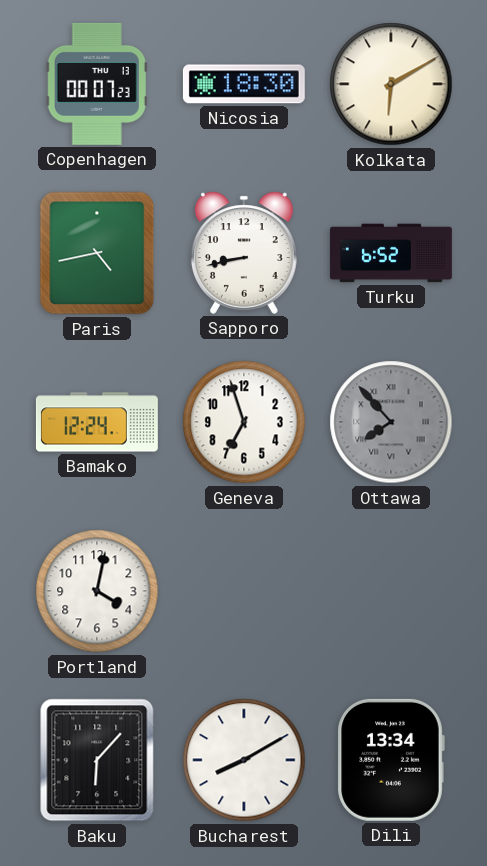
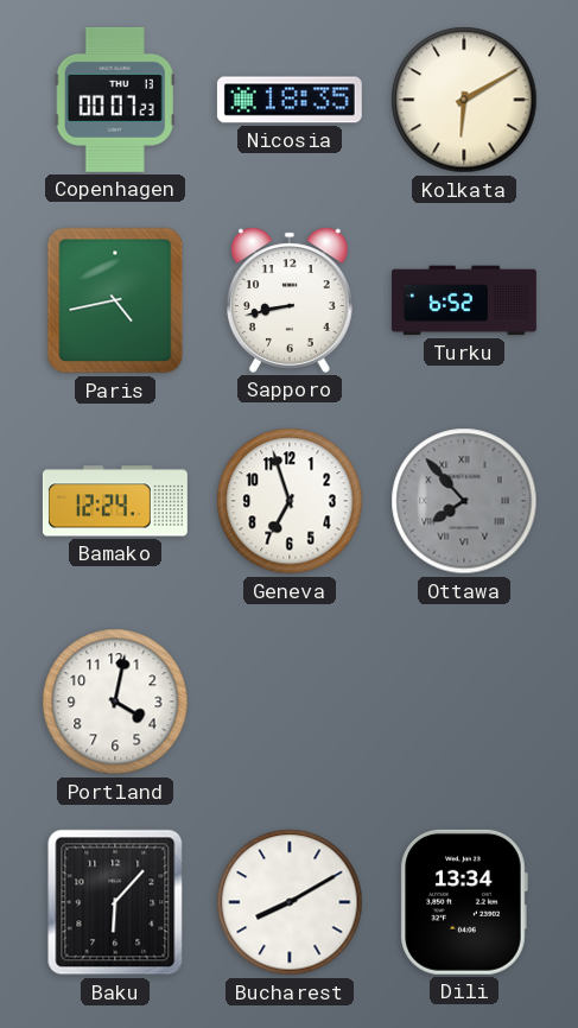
Nicosia: 18:30 -> 18:35
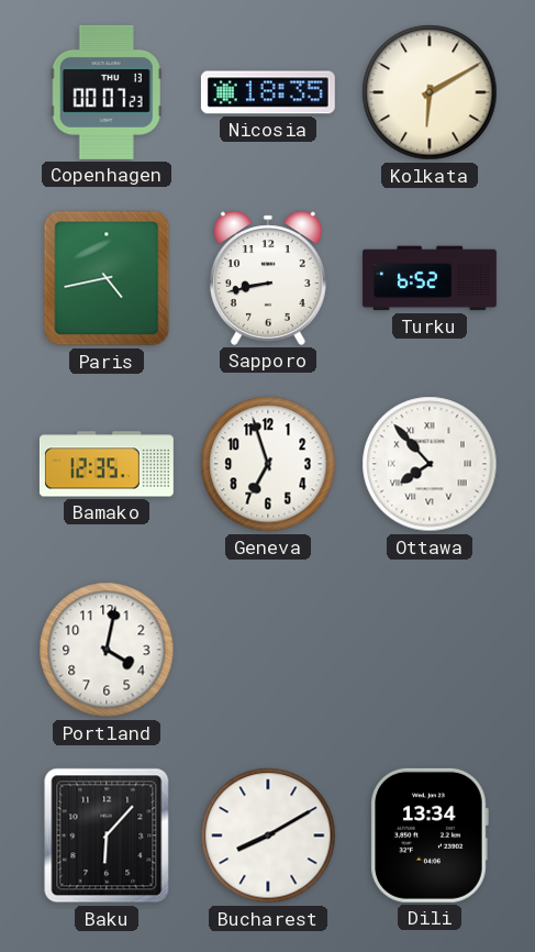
Bamako: 12:24 -> 12:35
Ottawa dial: grey -> white
